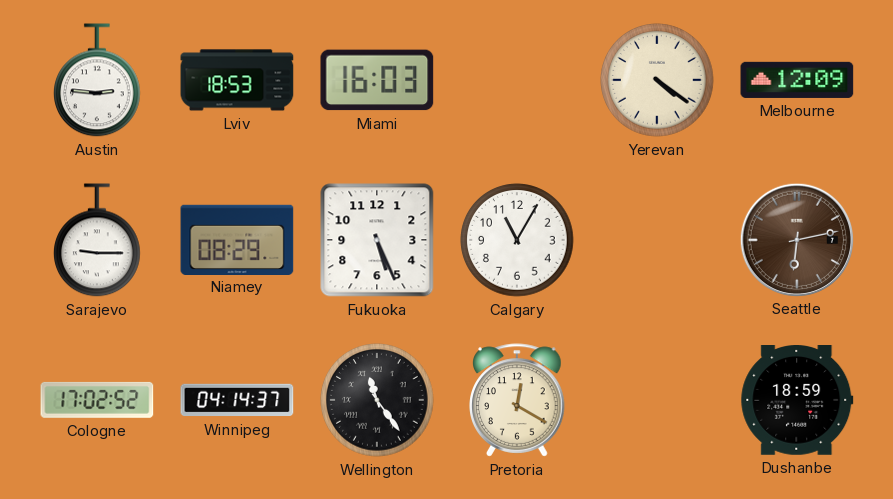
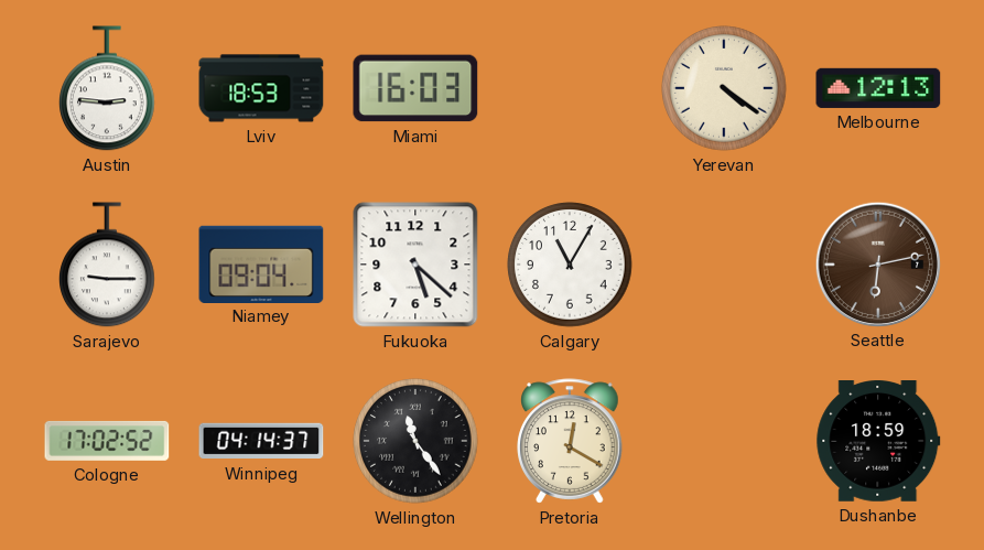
Melbourne: 12:09 -> 12:13
Niamey: 08:29 -> 09:04
Fukuoka: 5:26 -> 5:22
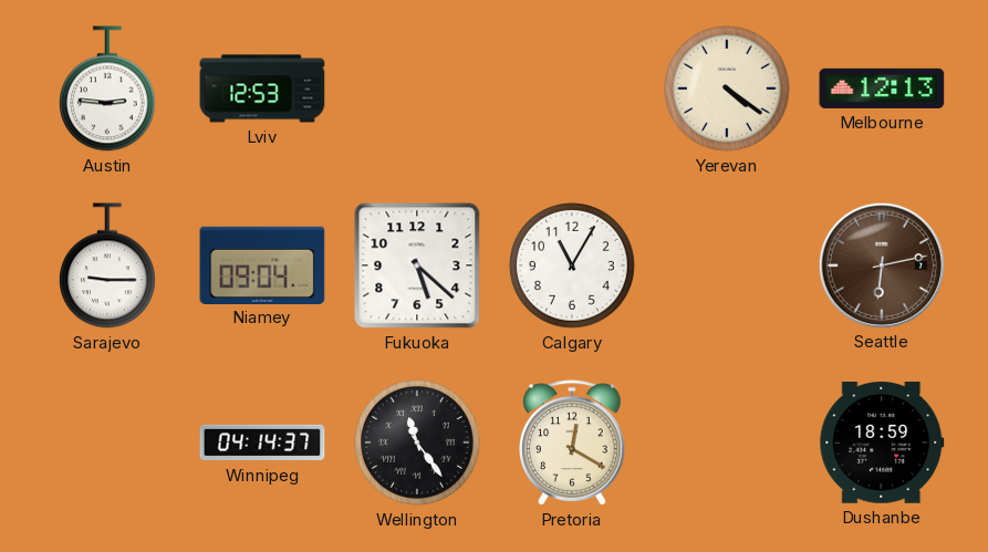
Lviv: 18:53 -> 12:53
Miami: 16:03 -> none
Cologne: 17:02 -> none
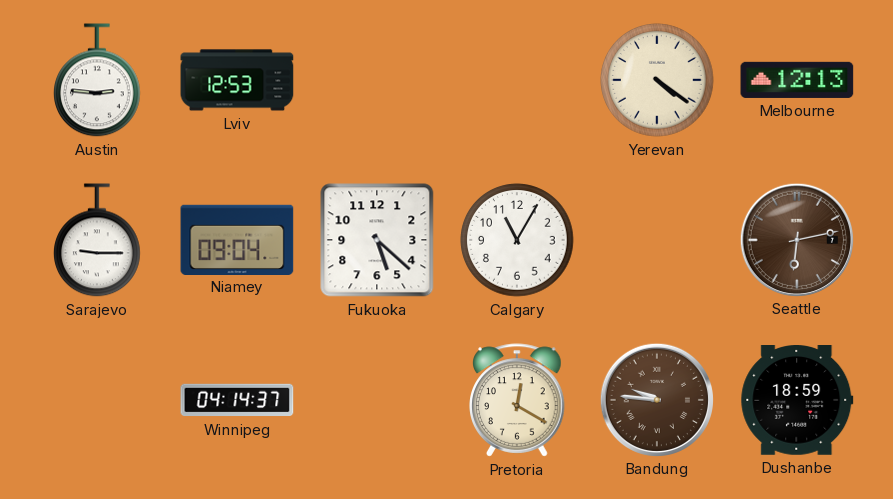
Wellington: 11:24 -> none
Bandung: none -> 9:46
